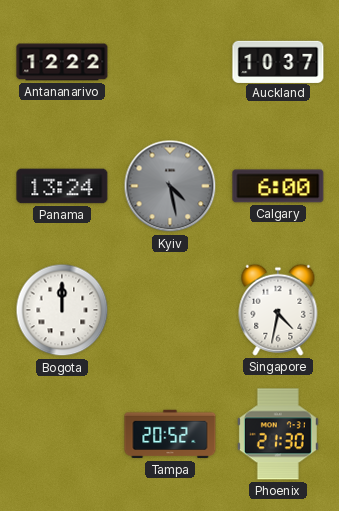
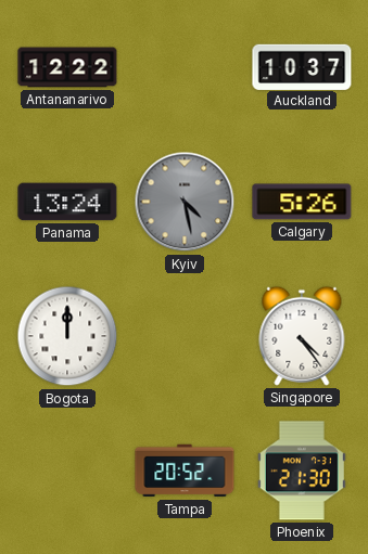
Calgary: 6:00 -> 5:26
Singapore: 4:32 -> 4:24
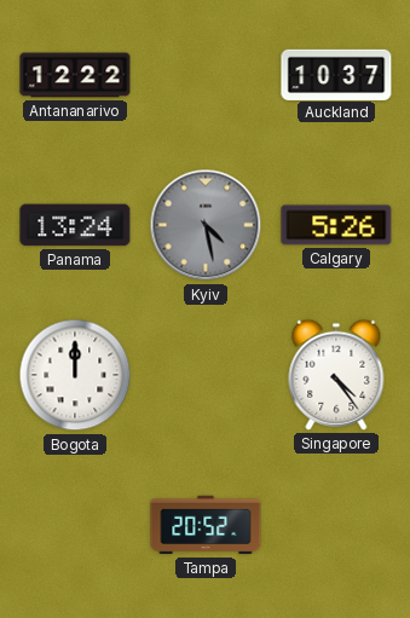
Phoenix: 21:30 -> none
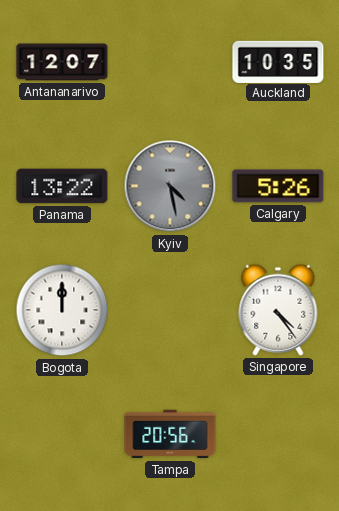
Antananarivo: 12:22 -> 12:07
Auckland: 10:37 -> 10:35
Panama: 13:24 -> 13:22
Tampa: 20:52 -> 20:56
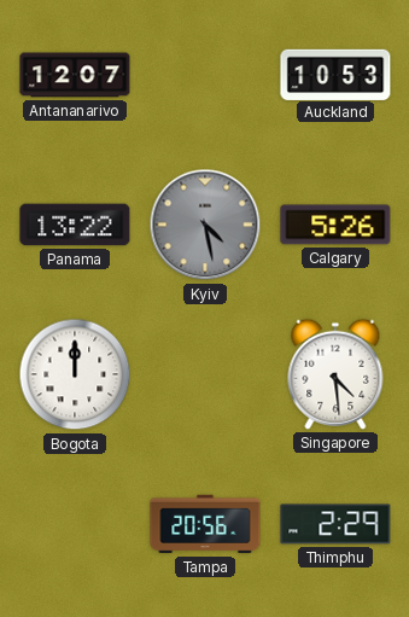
Auckland: 10:35 -> 10:53
Singapore: 4:24 -> 4:29
Thimphu: none -> 2:29
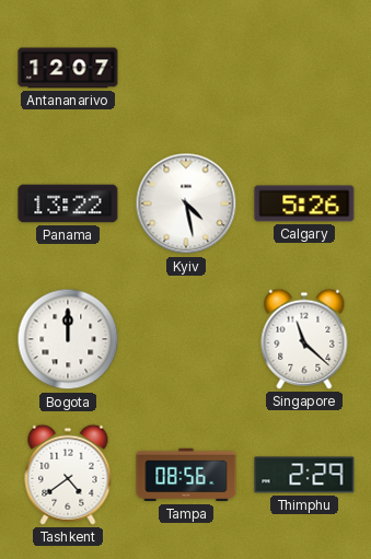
Auckland: 10:53 -> none
Kyiv dial: grey -> white
Singapore: 4:29 -> 11:22
Tashkent: none -> 4:39
Tampa: 20:56 -> 08:56
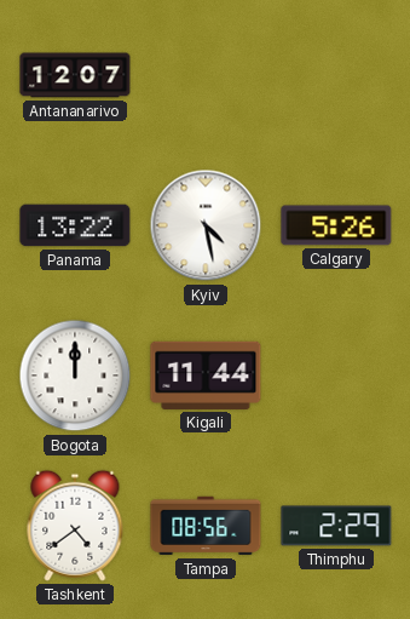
Kigali: none -> 11:44
Singapore: 11:22 -> none
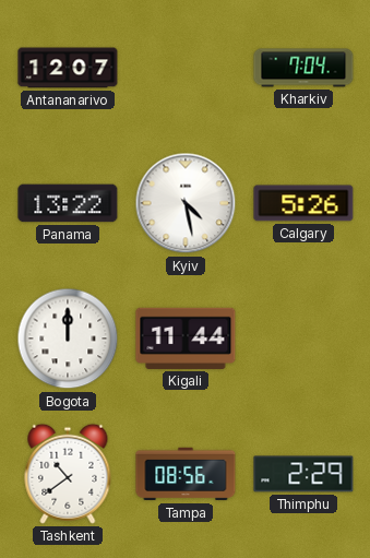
Kharkiv: none -> 7:04
Tashkent: 4:39 -> 10:39
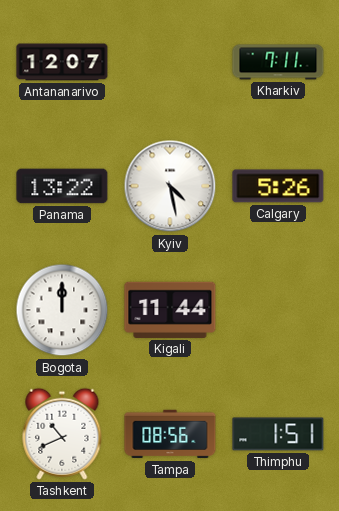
Kharkiv: 7:04 -> 7:11
Tashkent: 10:39 -> 10:41
Thimphu: 2:29 -> 1:51
